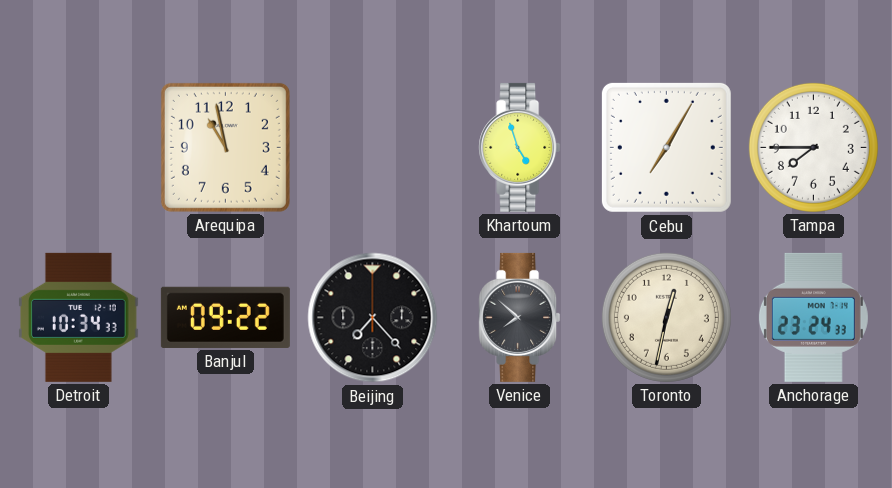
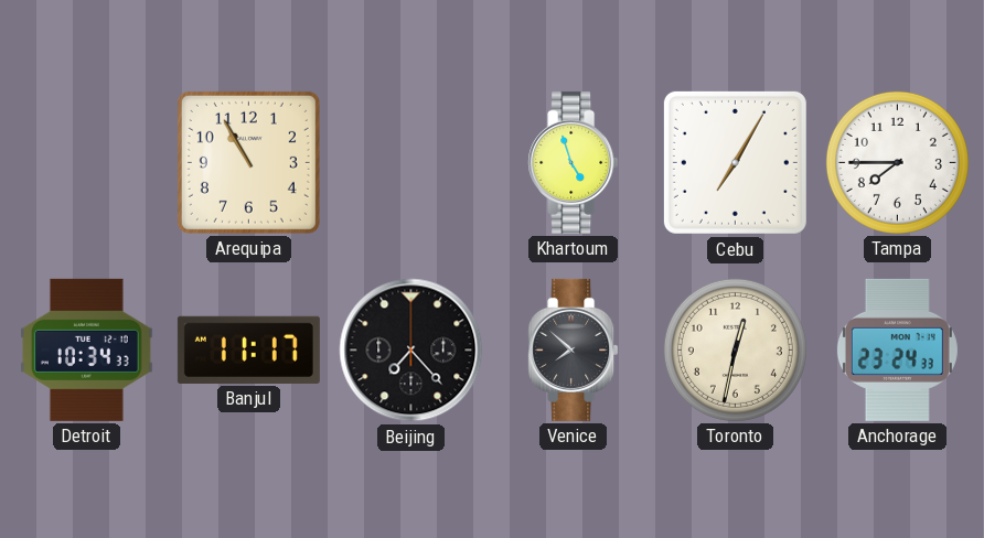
Arequipa: 10:58 -> 10:55
Banjul: 09:22 -> 11:17
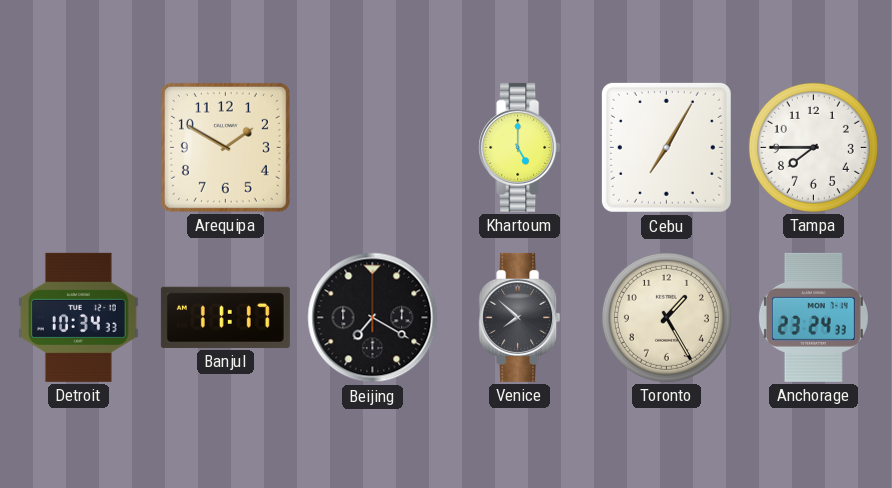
Arequipa: 10:55 -> 1:50
Khartoum: 4:57 -> 5:00
Beijing: 7:23 -> 7:20
Toronto: 12:32 -> 1:25
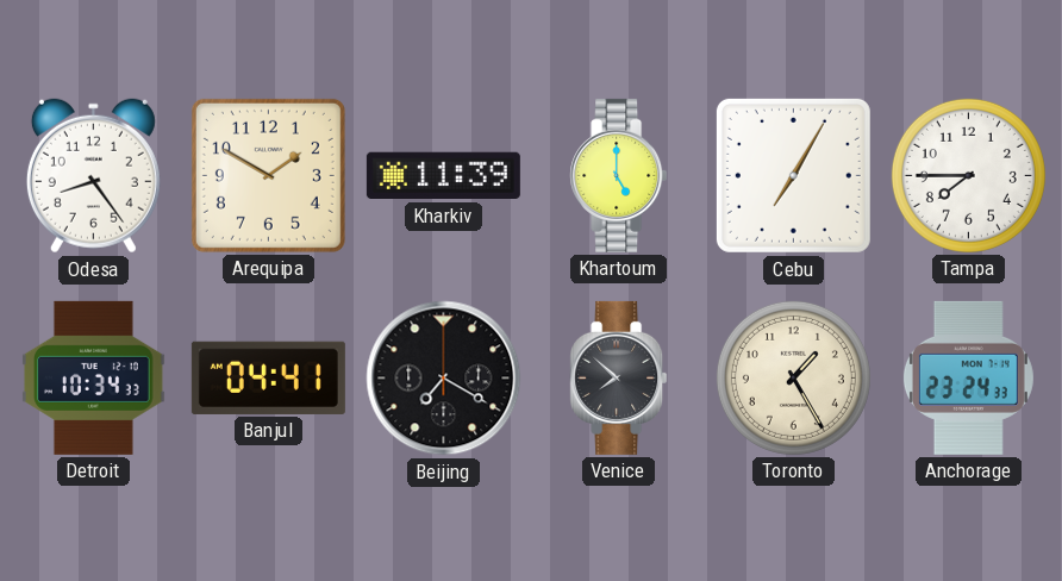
Odesa: none -> 8:24
Kharkiv: none -> 11:39
Banjul: 11:17 -> 04:41
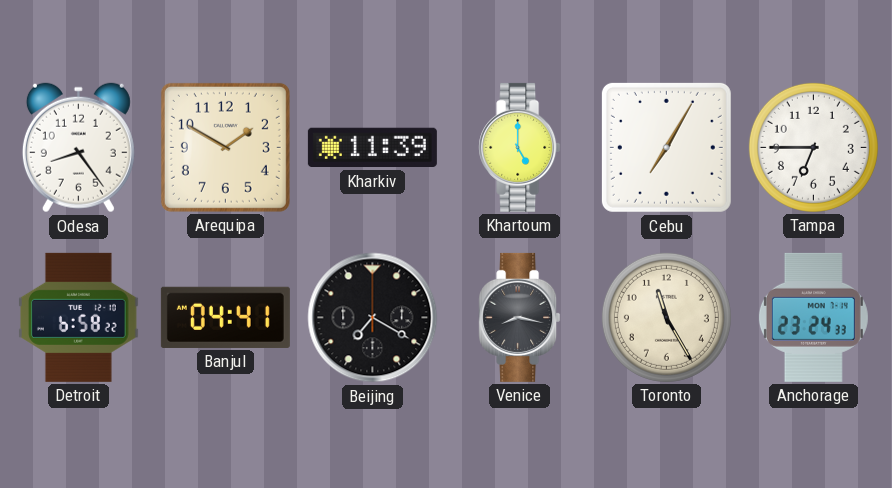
Tampa: 7:45 -> 6:45
Detroit: 10:34 -> 6:58
Venice: 7:52 -> 8:17
Toronto: 1:25 -> 11:25
